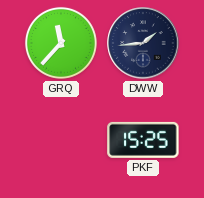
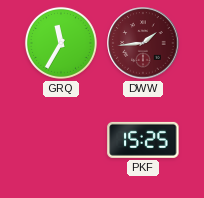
GRQ: 11:37 -> 11:35
DWW dial: navy -> burgundy
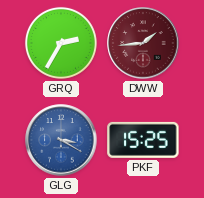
GRQ: 11:35 -> 2:35
GLG: none -> 3:20
